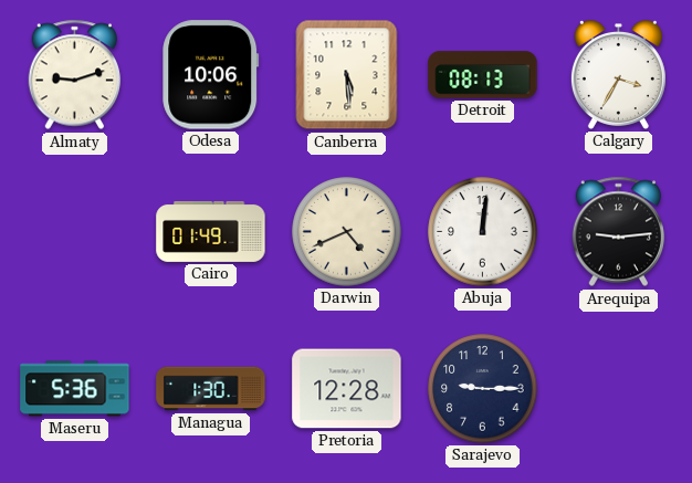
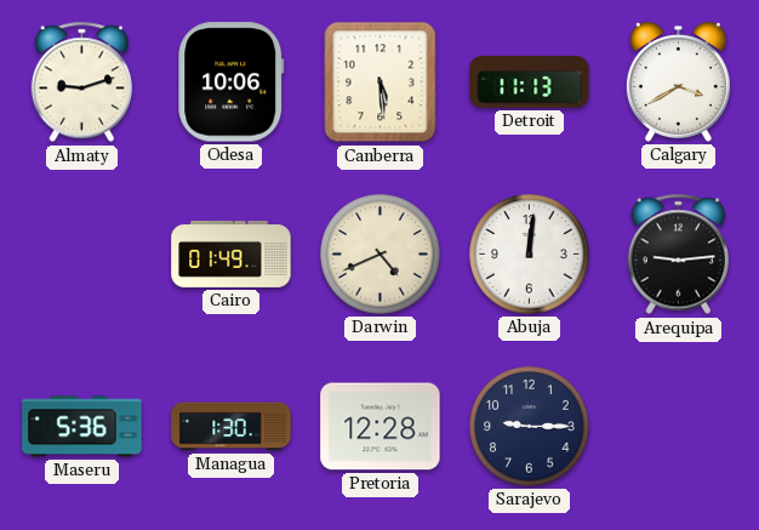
Detroit: 08:13 -> 11:13
Calgary: 3:35 -> 3:40
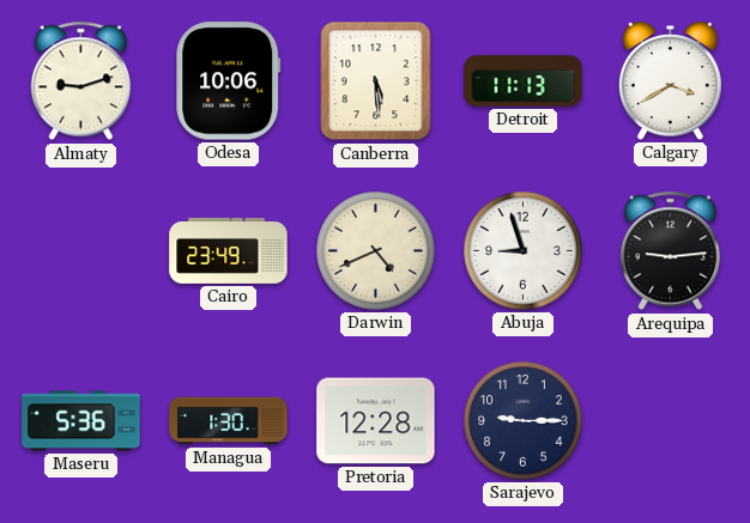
Cairo: 01:49 -> 23:49
Abuja: 12:01 -> 8:57
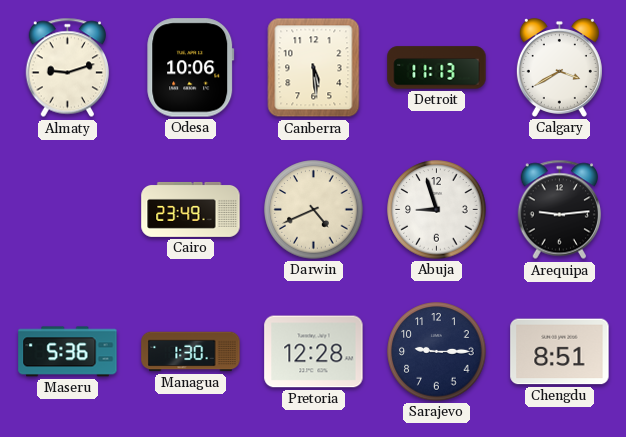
Chengdu: none -> 8:51
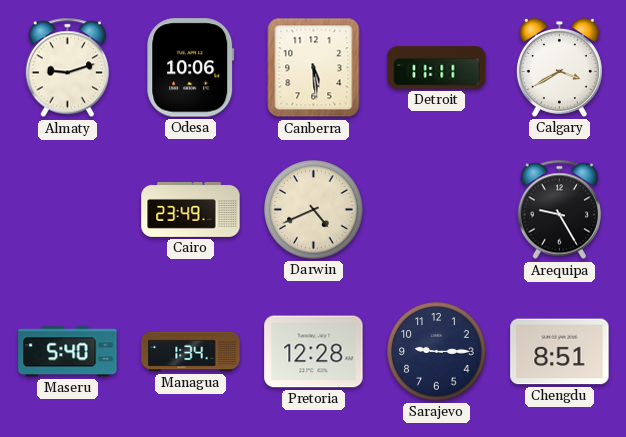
Detroit: 11:13 -> 11:11
Abuja: 8:57 -> none
Arequipa: 9:14 -> 9:25
Maseru: 5:36 -> 5:40
Managua: 1:30 -> 1:34
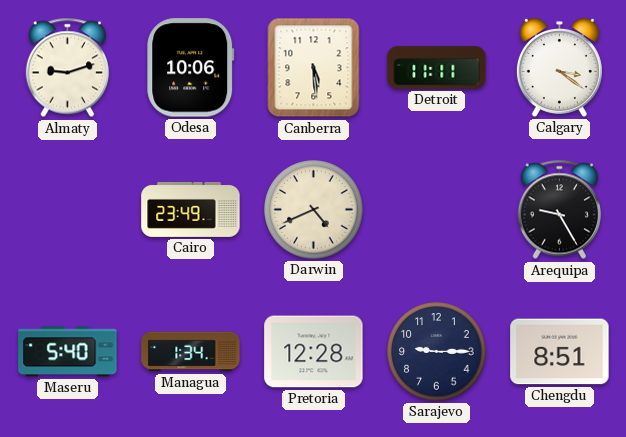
Calgary: 3:40 -> 3:21
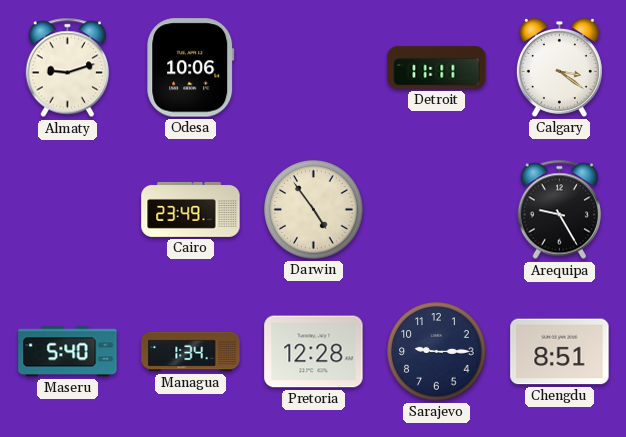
Canberra: 5:29 -> none
Darwin: 4:41 -> 4:54
